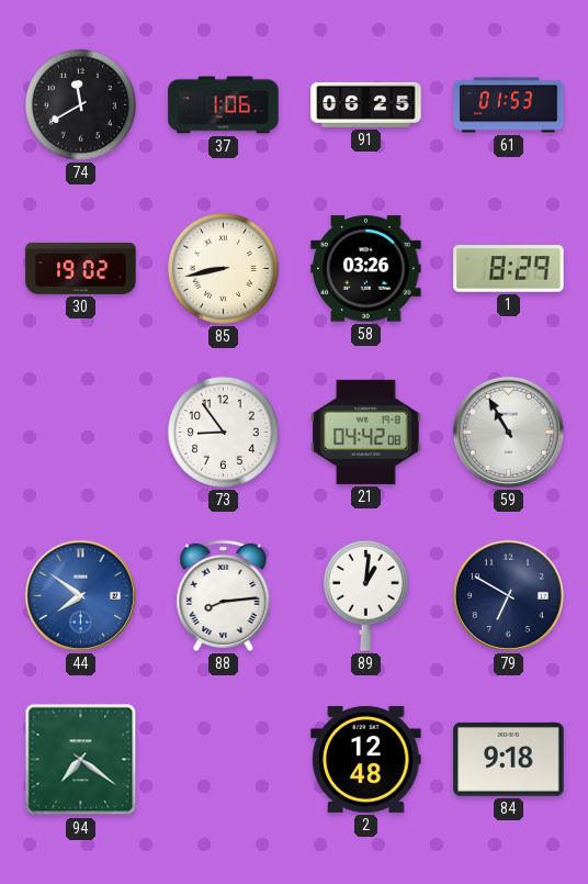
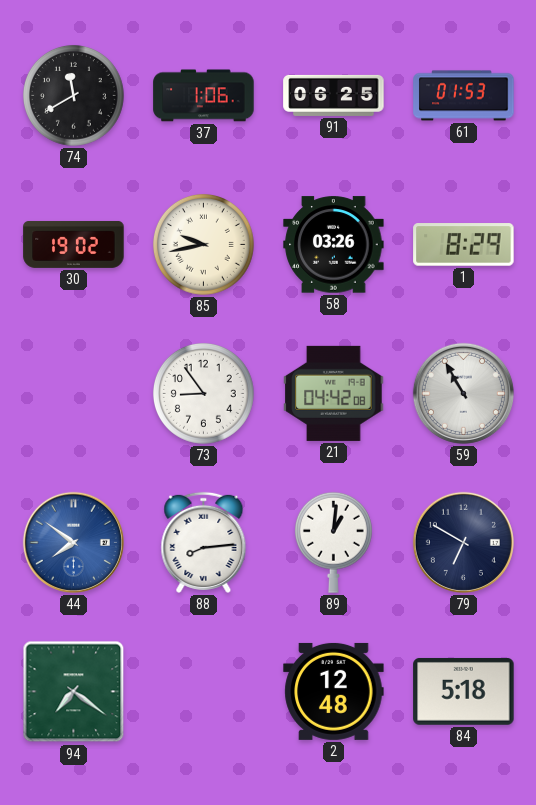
85: 8:43 -> 9:43
84: 9:18 -> 5:18
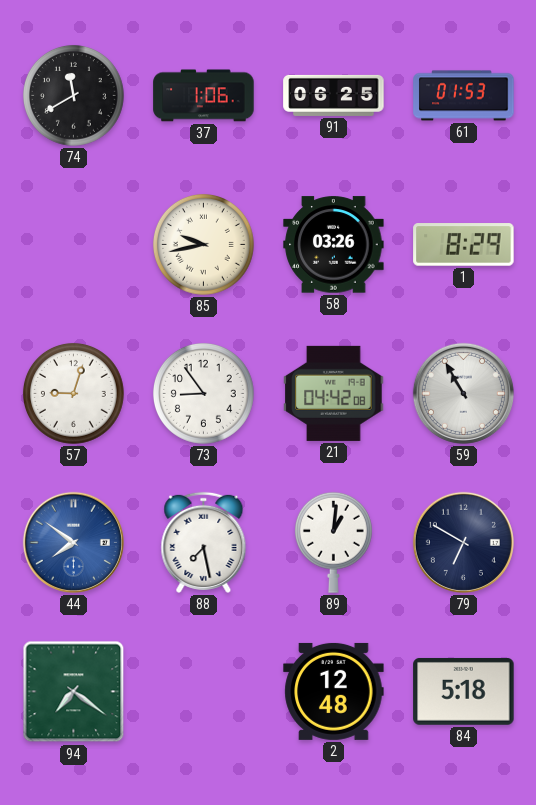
30: 19:02 -> none
57: none -> 9:03
88: 8:14 -> 7:28
